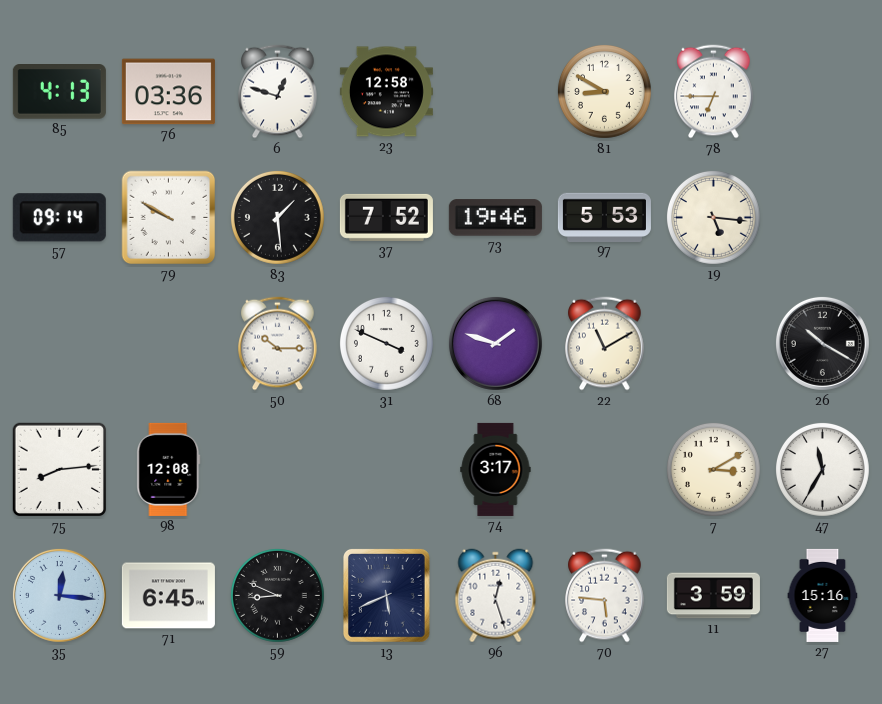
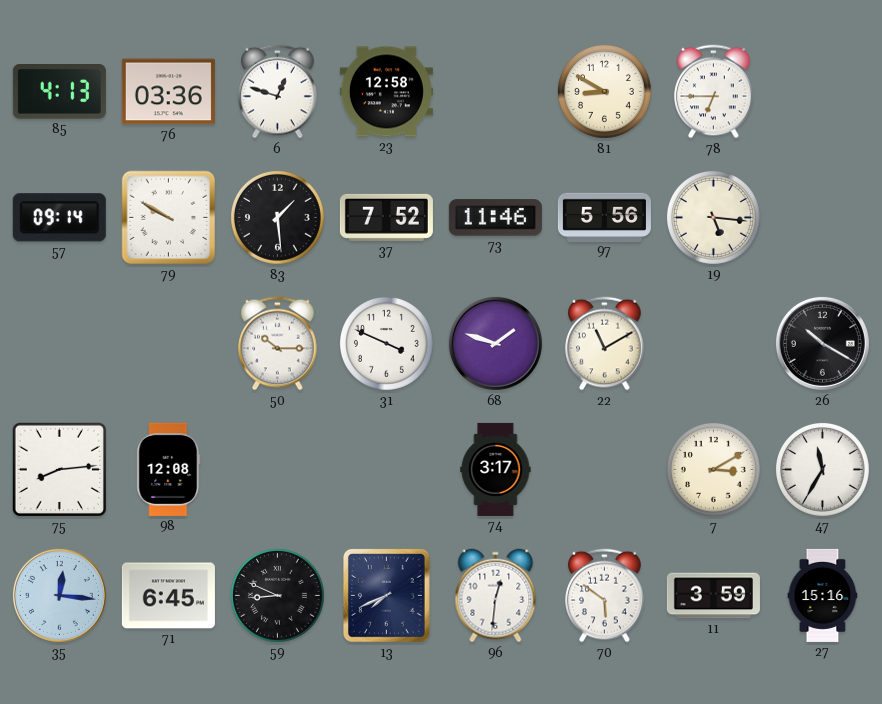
73: 19:46 -> 11:46
97: 5:53 -> 5:56
13: 5:41 -> 7:41
96: 12:27 -> 12:31
70: 5:46 -> 5:51
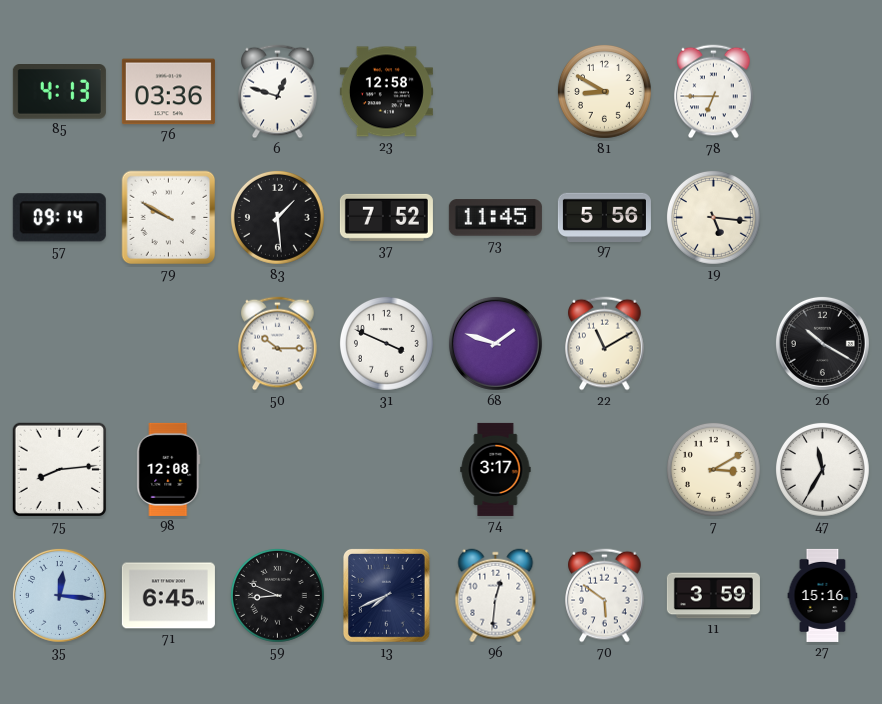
73: 11:46 -> 11:45
